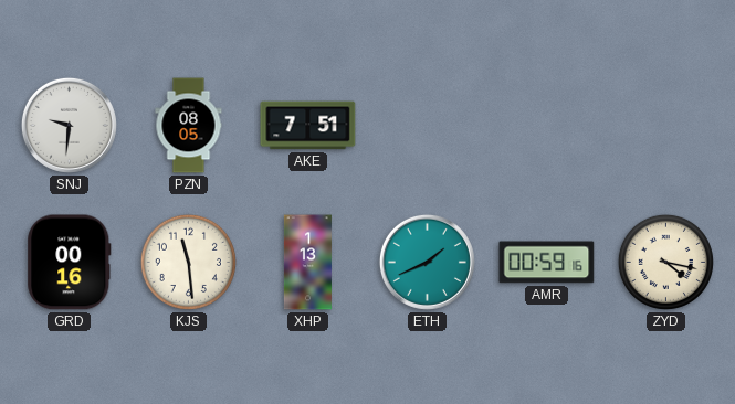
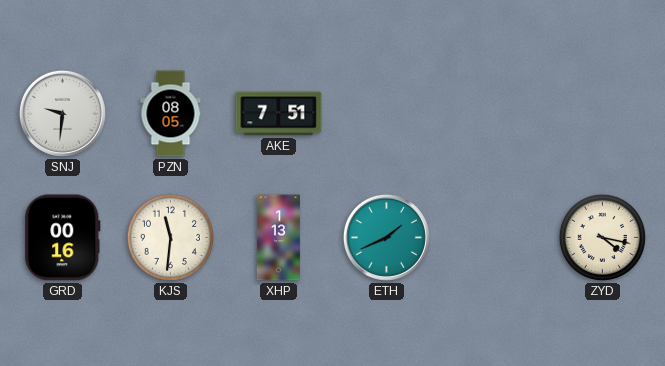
KJS: 11:29 -> 11:31
AMR: 00:59 -> none
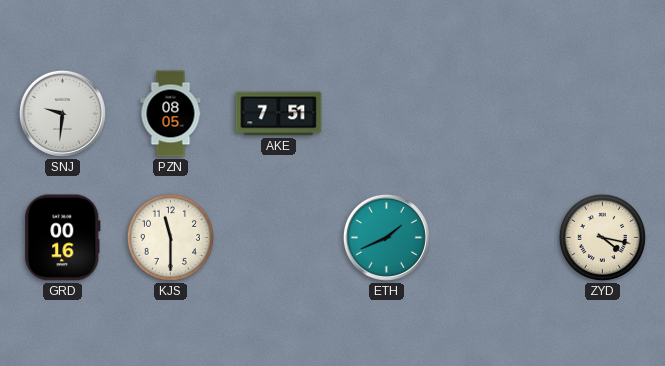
KJS: 11:31 -> 11:30
XHP: 1:13 -> none
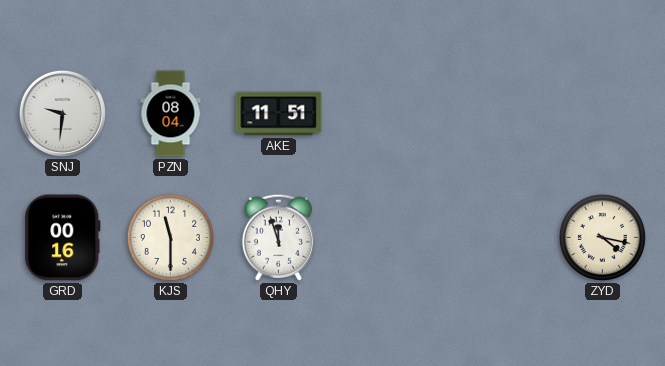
PZN: 08:05 -> 08:04
AKE: 7:51 -> 11:51
QHY: none -> 11:57
ETH: 1:41 -> none
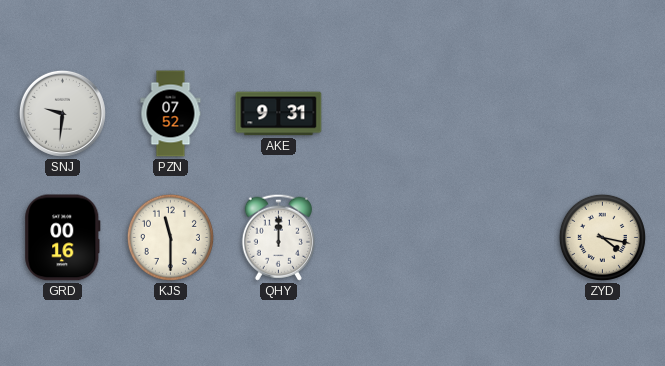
PZN: 08:04 -> 07:52
AKE: 11:51 -> 9:31
QHY: 11:57 -> 12:00
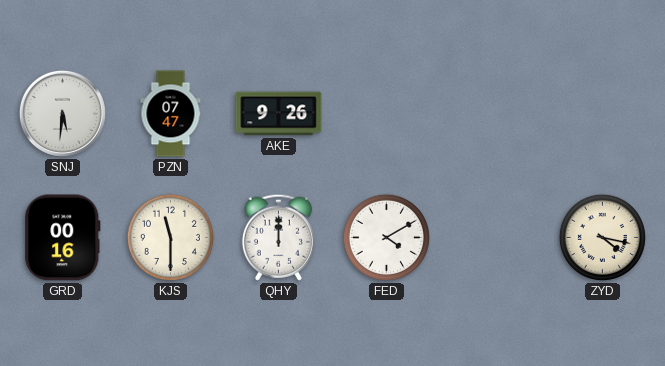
SNJ: 9:31 -> 5:31
PZN: 07:52 -> 07:47
AKE: 9:31 -> 9:26
FED: none -> 4:10
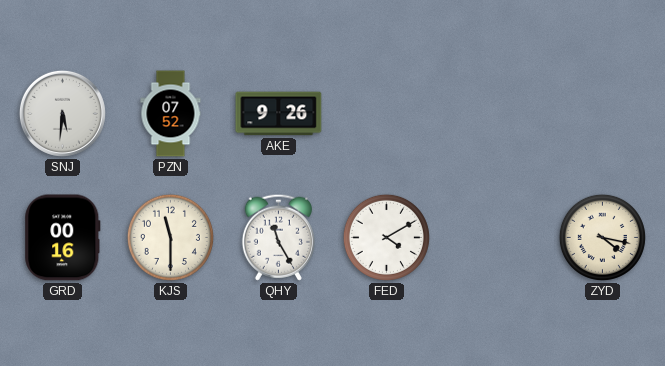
PZN: 07:47 -> 07:52
QHY: 12:00 -> 11:25
